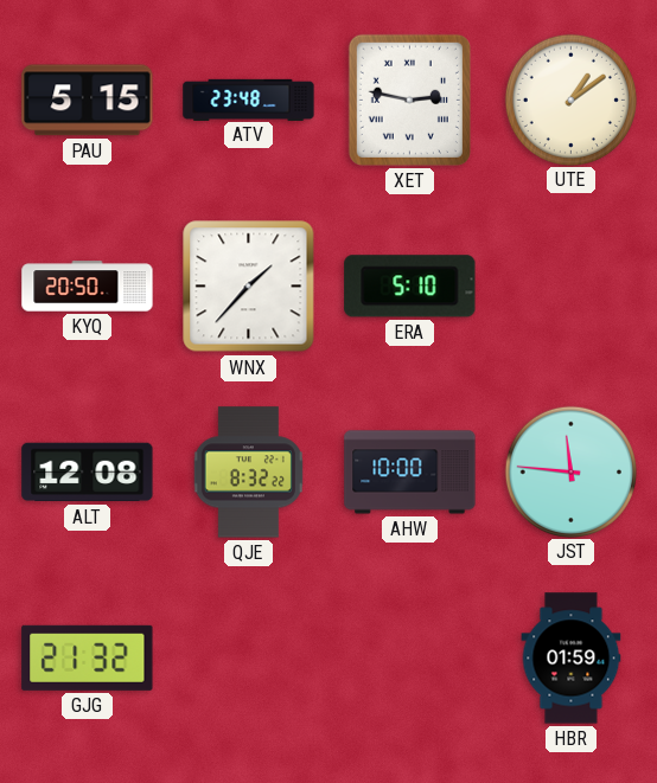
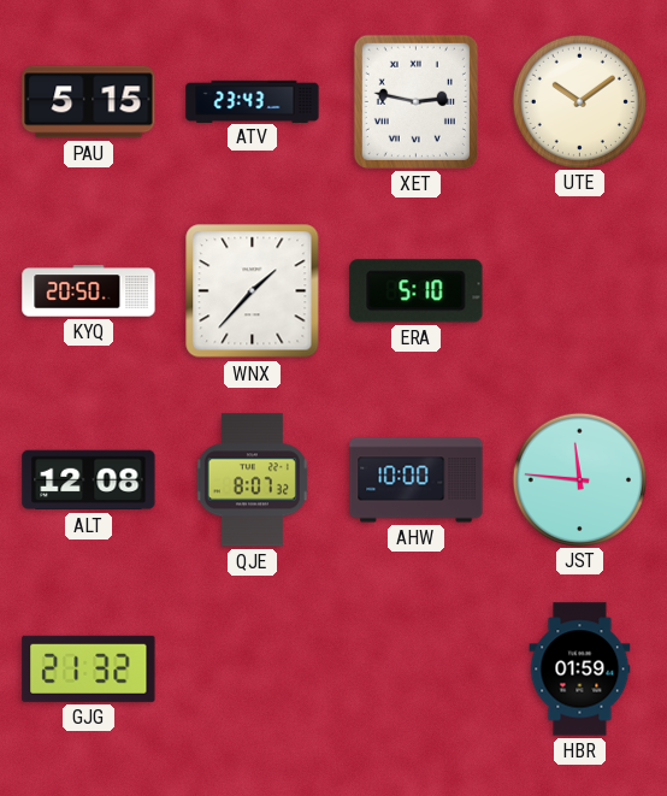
ATV: 23:48 -> 23:43
UTE: 1:09 -> 10:09
QJE: 8:32 -> 8:07
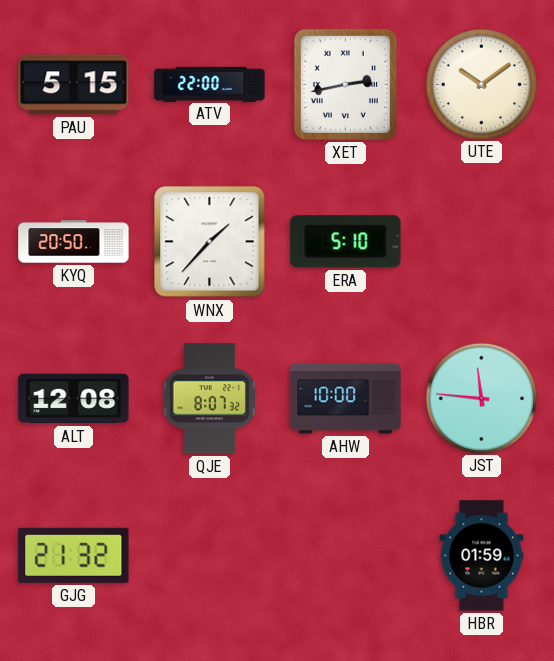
ATV: 23:43 -> 22:00
XET: 2:47 -> 2:43
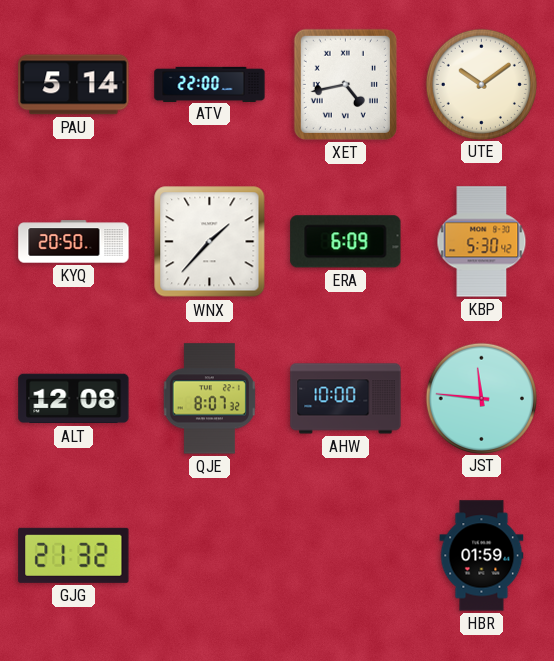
PAU: 5:15 -> 5:14
XET: 2:43 -> 4:43
ERA: 5:10 -> 6:09
KBP: none -> 5:30
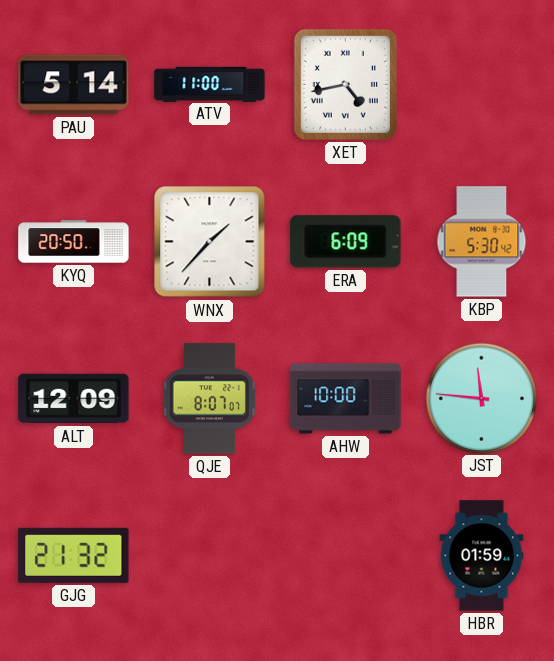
ATV: 22:00 -> 11:00
UTE: 10:09 -> none
ALT: 12:08 -> 12:09
QJE: 8:07:32 -> 8:07:07
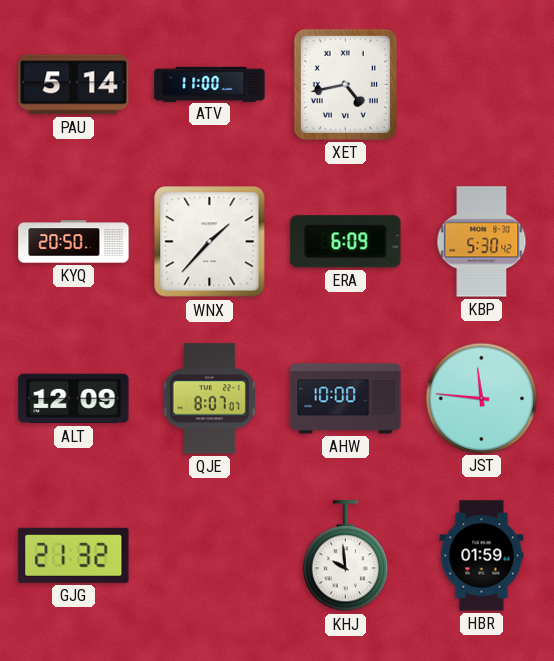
KHJ: none -> 9:59
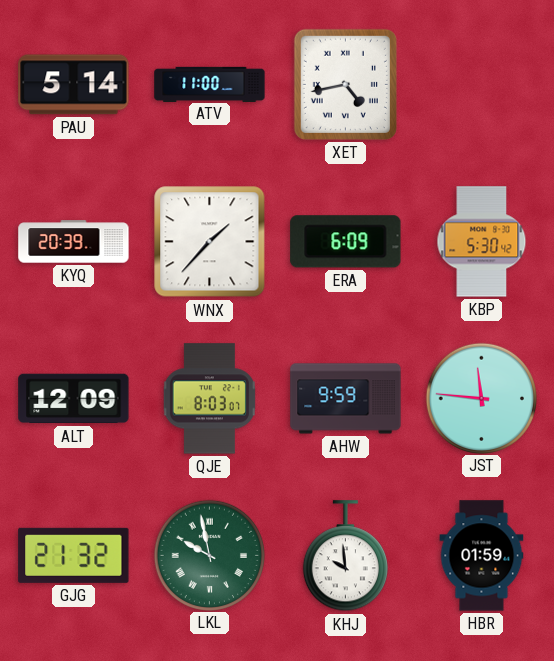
KYQ: 20:50 -> 20:39
QJE: 8:07 -> 8:03
AHW: 10:00 -> 9:59
LKL: none -> 9:58
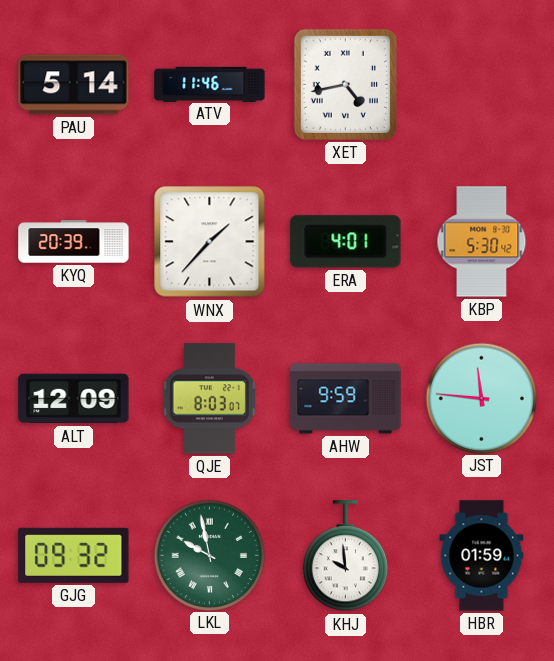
ATV: 11:00 -> 11:46
ERA: 6:09 -> 4:01
GJG: 21:32 -> 09:32
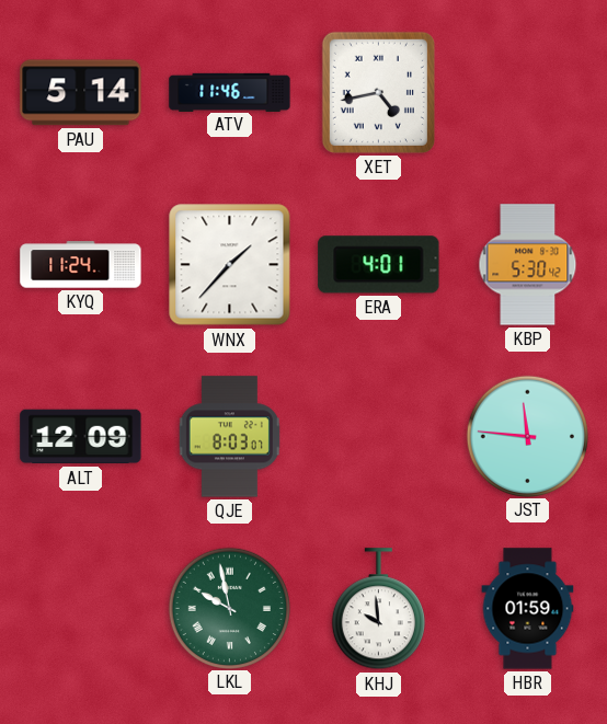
KYQ: 20:39 -> 11:24
AHW: 9:59 -> none
GJG: 09:32 -> none
